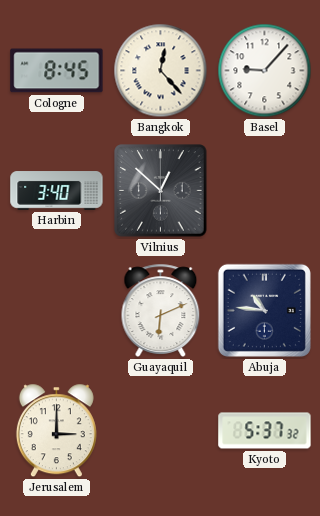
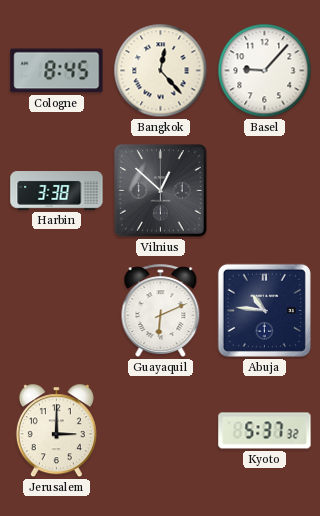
Harbin: 3:40 -> 3:38
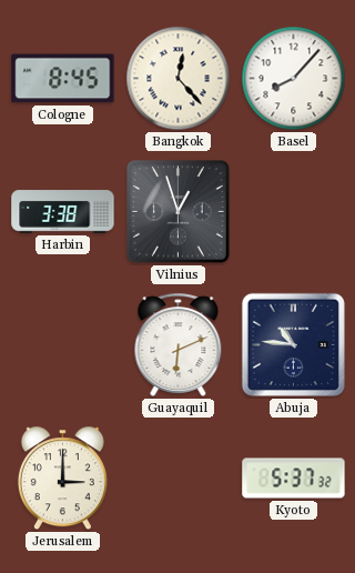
Basel: 9:07 -> 8:07
Vilnius: 12:52 -> 12:57
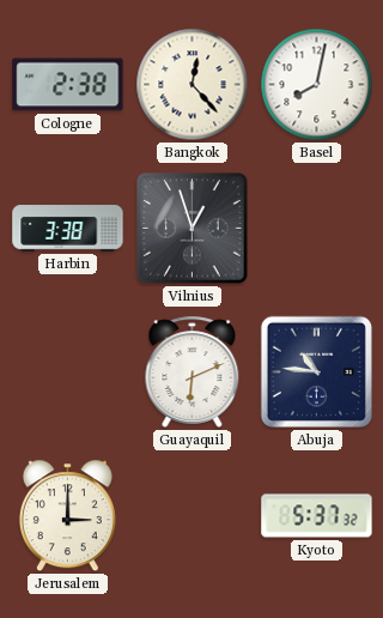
Cologne: 8:45 -> 2:38
Basel: 8:07 -> 8:02
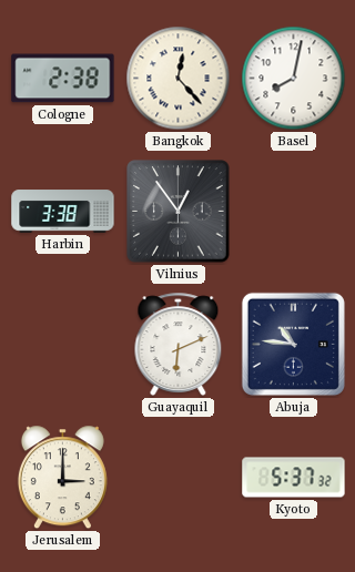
Vilnius: 12:57 -> 12:54
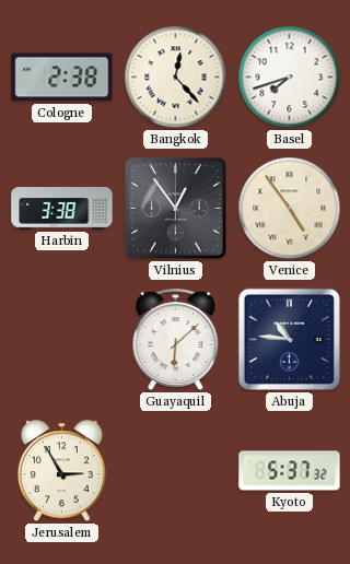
Basel: 8:02 -> 7:42
Venice: none -> 4:54
Guayaquil: 6:11 -> 6:08
Jerusalem: 3:00 -> 2:55
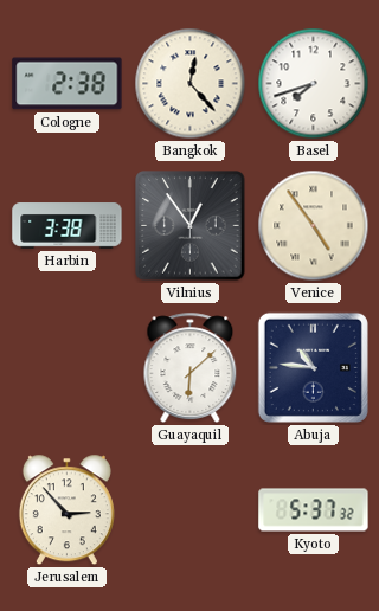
Jerusalem: 2:55 -> 2:53
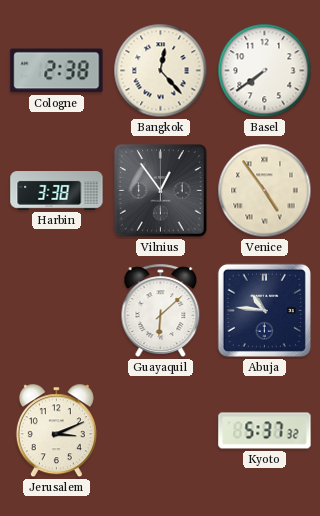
Basel: 7:42 -> 7:39
Jerusalem: 2:53 -> 3:11
